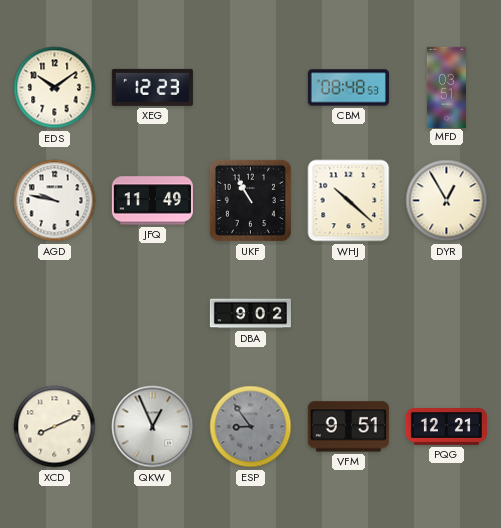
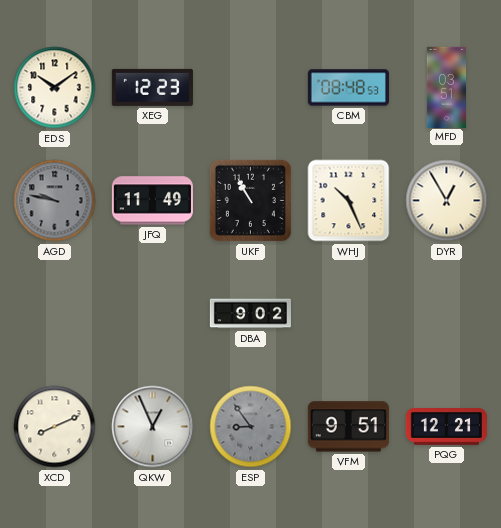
AGD dial: white -> grey
WHJ: 10:22 -> 10:26
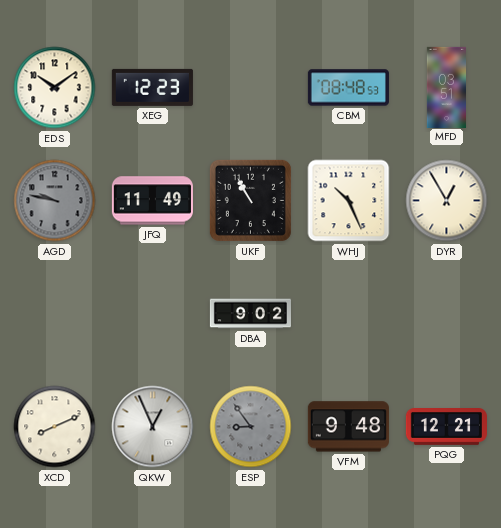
VFM: 9:51 -> 9:48
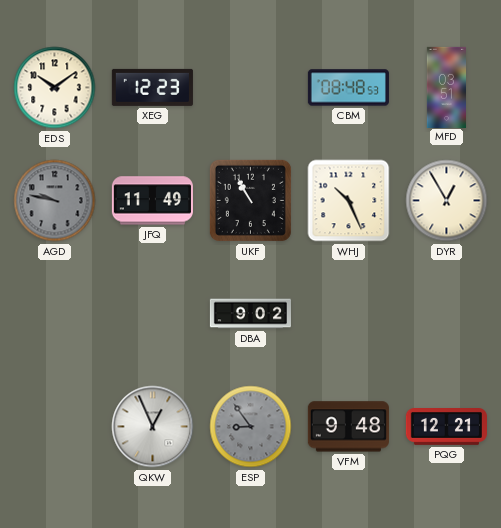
XCD: 8:11 -> none
